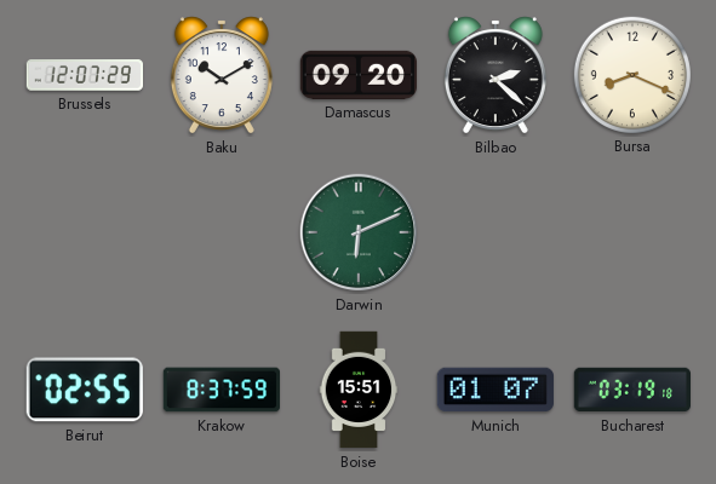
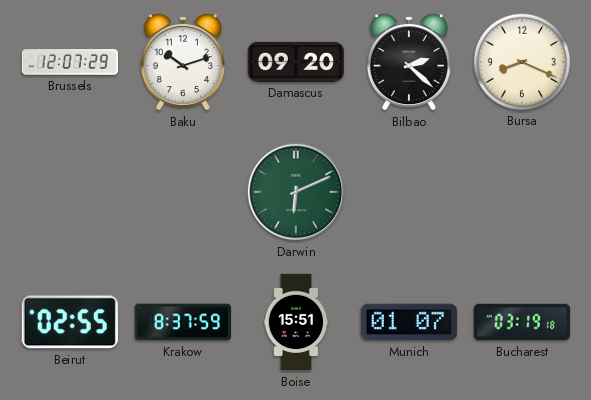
Baku: 10:10 -> 10:12
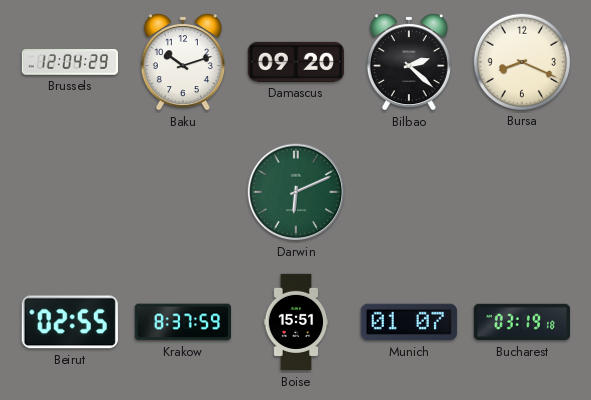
Brussels: 12:07 -> 12:04
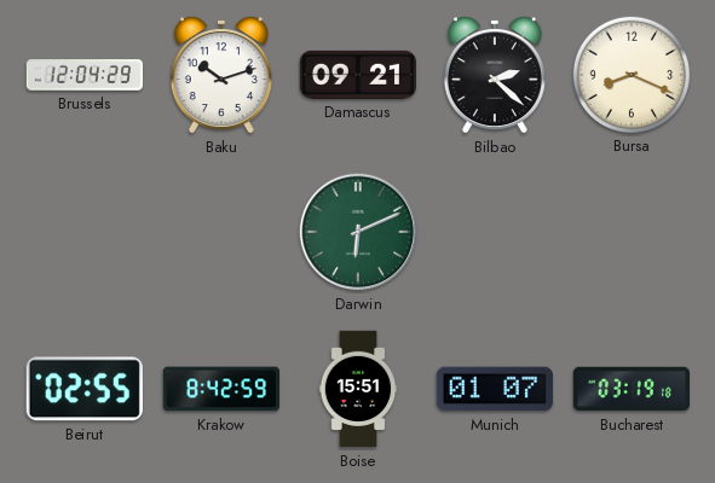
Damascus: 09:20 -> 09:21
Krakow: 8:37 -> 8:42
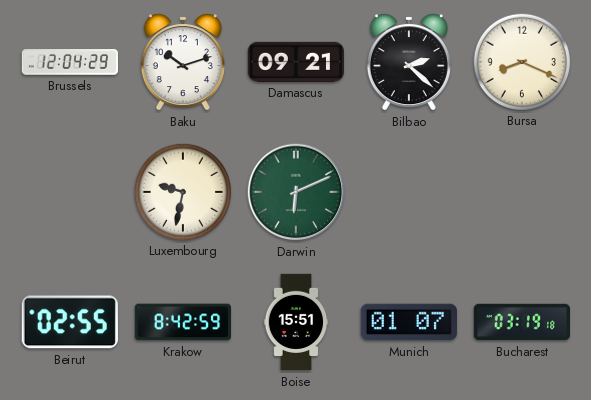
Luxembourg: none -> 9:32
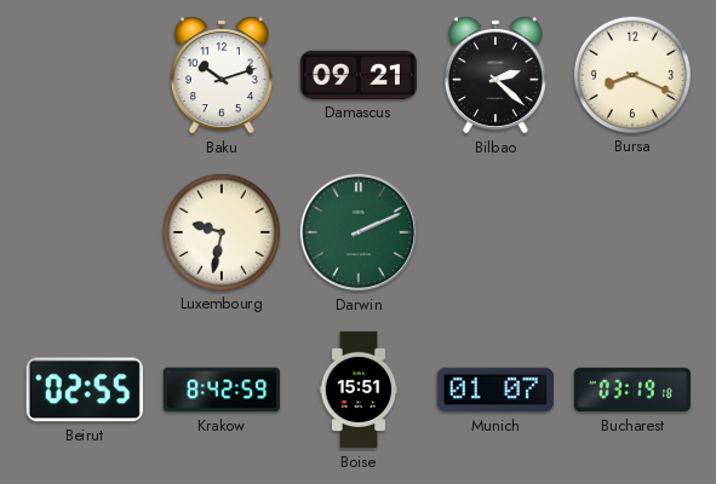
Brussels: 12:04 -> none
Darwin: 6:11 -> 2:11
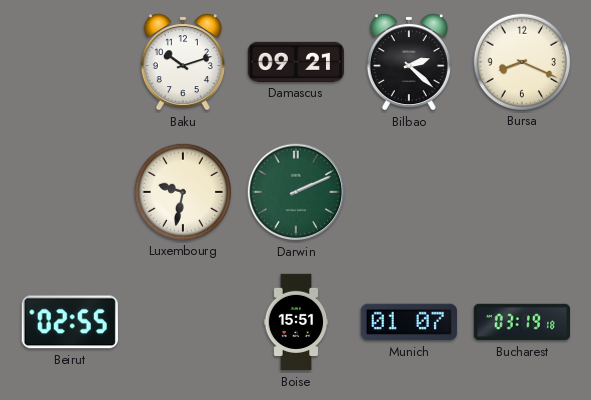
Krakow: 8:42 -> none
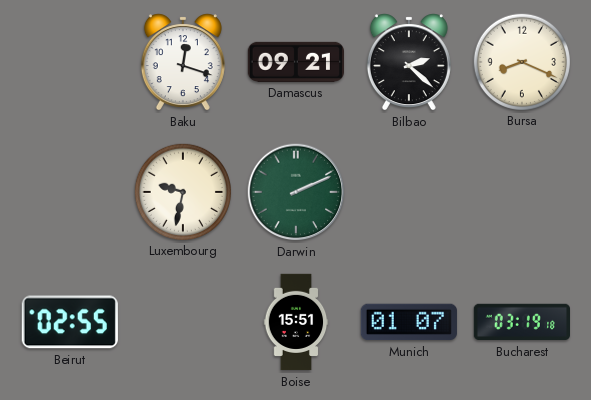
Baku: 10:12 -> 12:18
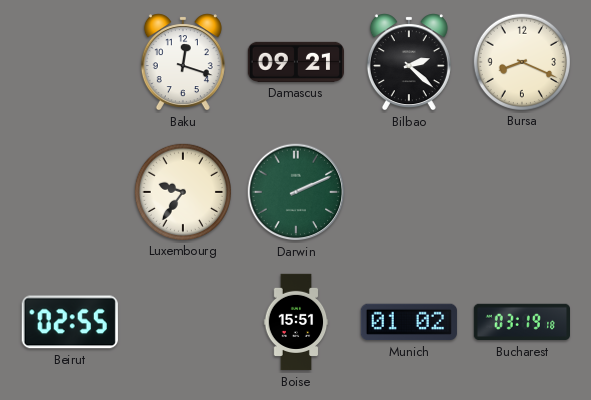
Luxembourg: 9:32 -> 9:36
Munich: 01:07 -> 01:02
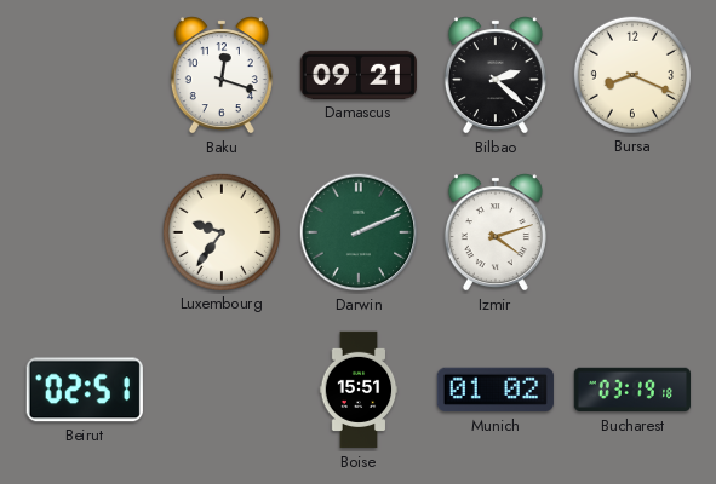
Izmir: none -> 4:12
Beirut: 02:55 -> 02:51
